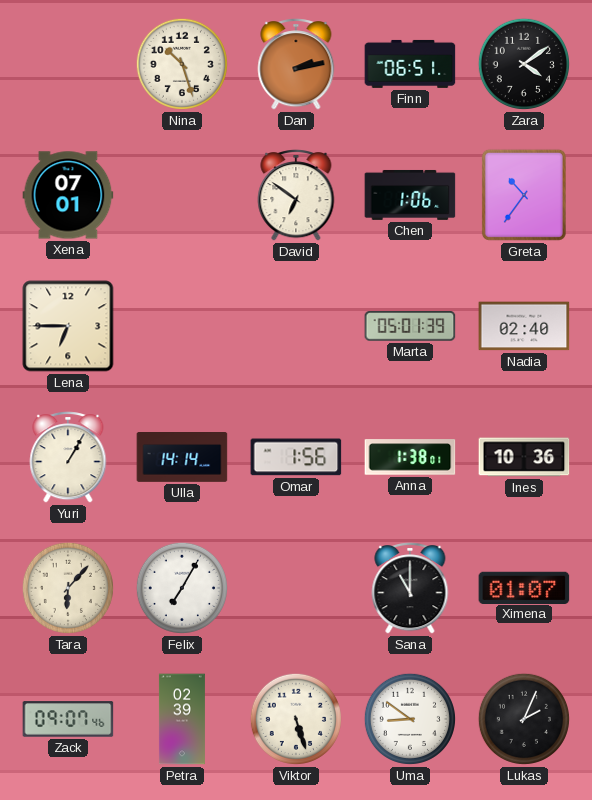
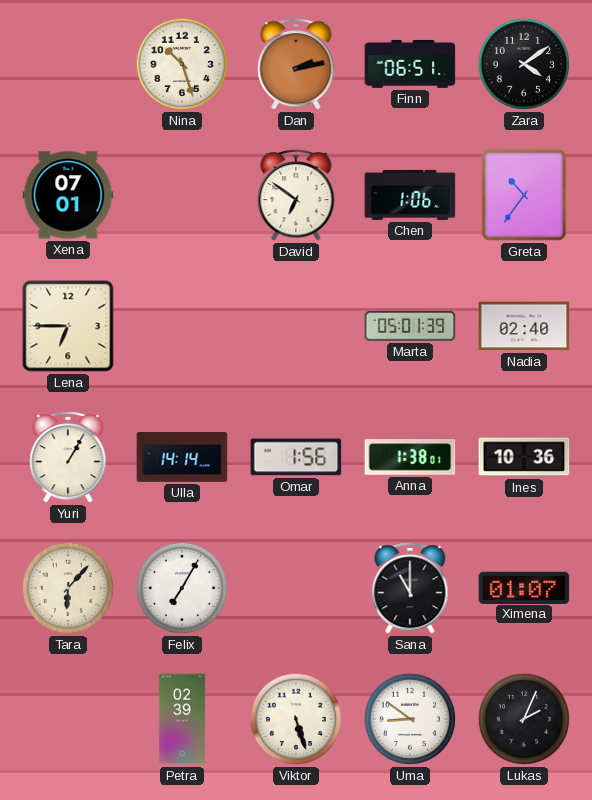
Zack: 09:07 -> none
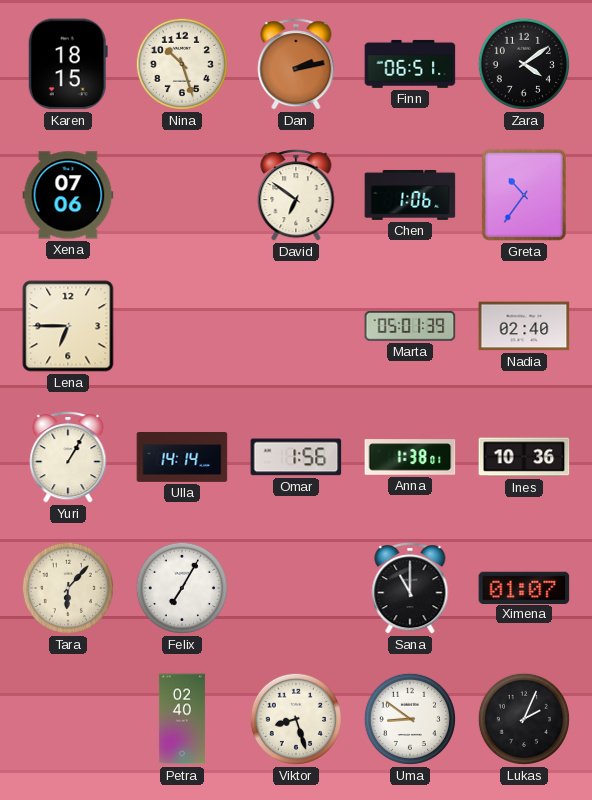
Karen: none -> 18:15
Xena: 07:01 -> 07:06
Petra: 02:39 -> 02:40
Viktor: 5:27 -> 8:27
